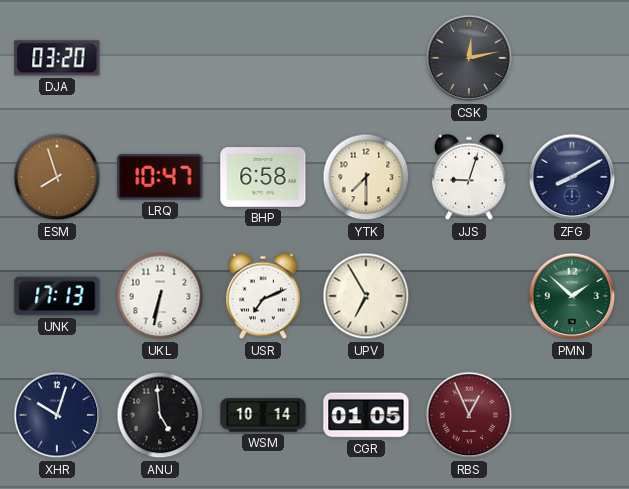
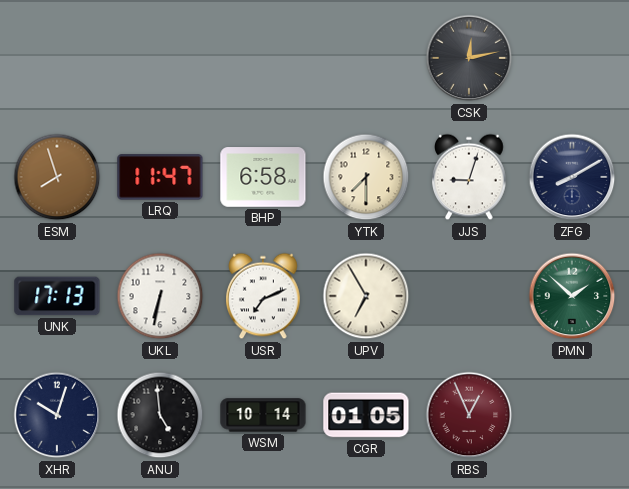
DJA: 03:20 -> none
LRQ: 10:47 -> 11:47
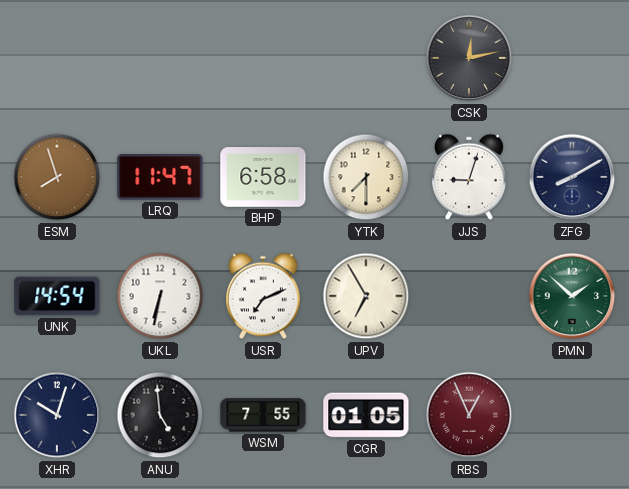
UNK: 17:13 -> 14:54
WSM: 10:14 -> 7:55
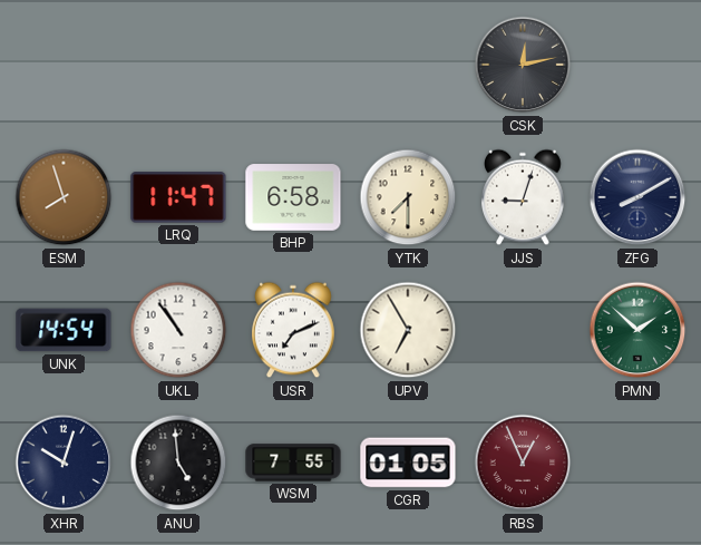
UKL: 6:32 -> 10:54
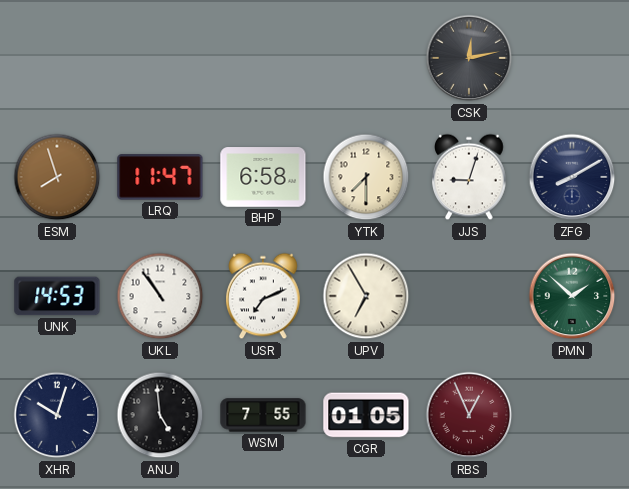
UNK: 14:54 -> 14:53
